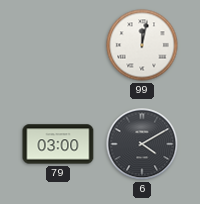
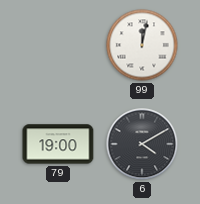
79: 03:00 -> 19:00
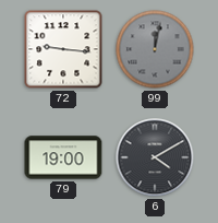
72: none -> 9:16
99 dial: white -> grey
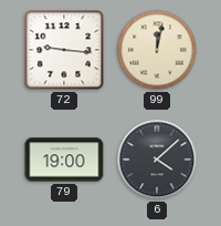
99 dial: grey -> cream
6: 4:10 -> 4:08
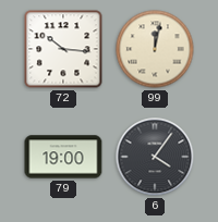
72: 9:16 -> 10:16
6: 4:08 -> 4:06
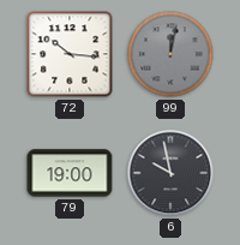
99 dial: cream -> grey
6: 4:06 -> 9:58
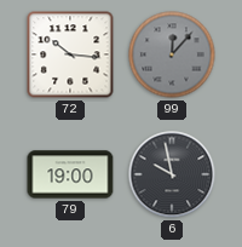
99: 12:02 -> 12:07
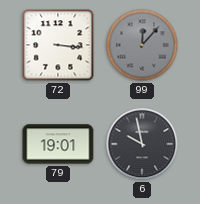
72: 10:16 -> 3:16
79: 19:00 -> 19:01
